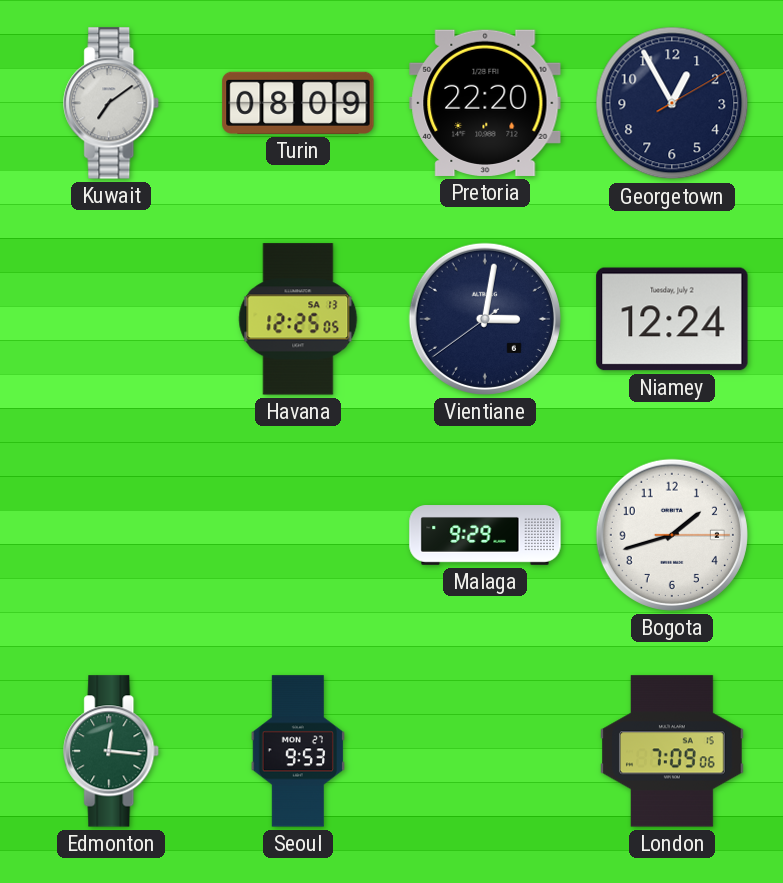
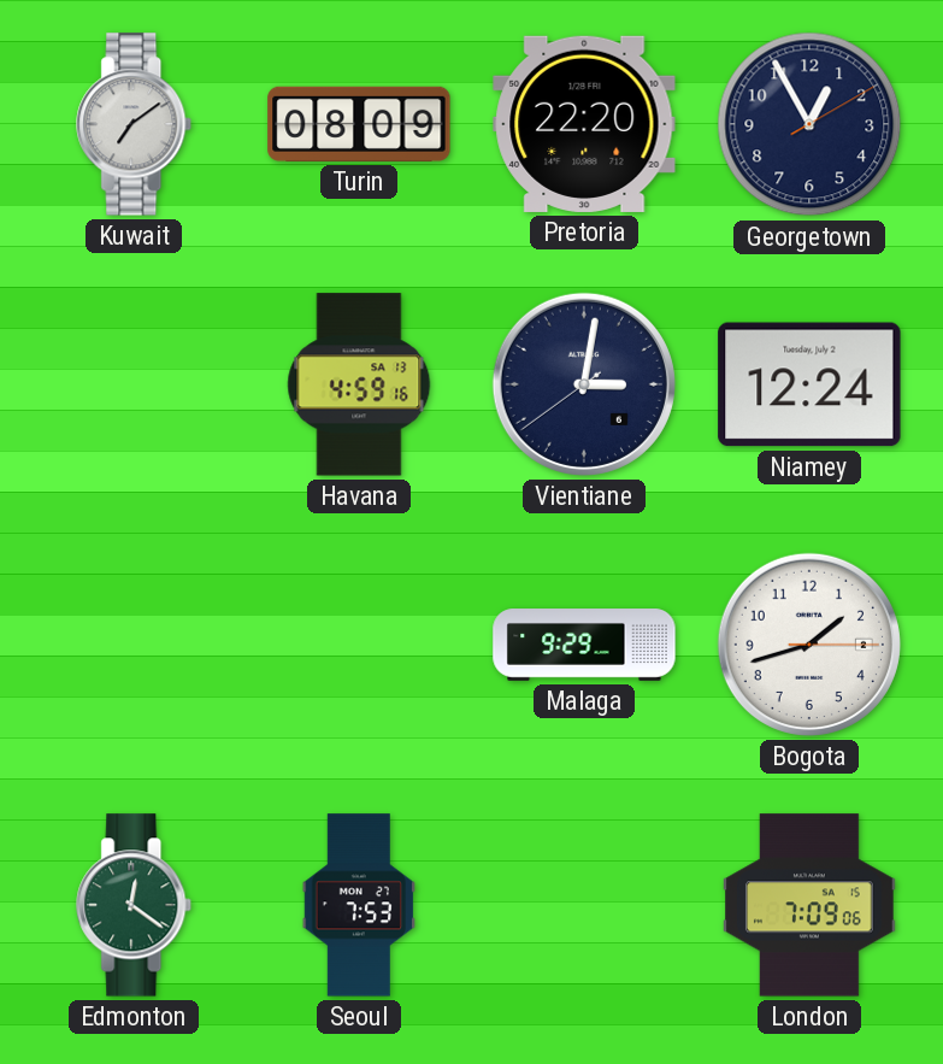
Havana: 12:25 -> 4:59
Edmonton: 12:16 -> 12:21
Seoul: 9:53 -> 7:53
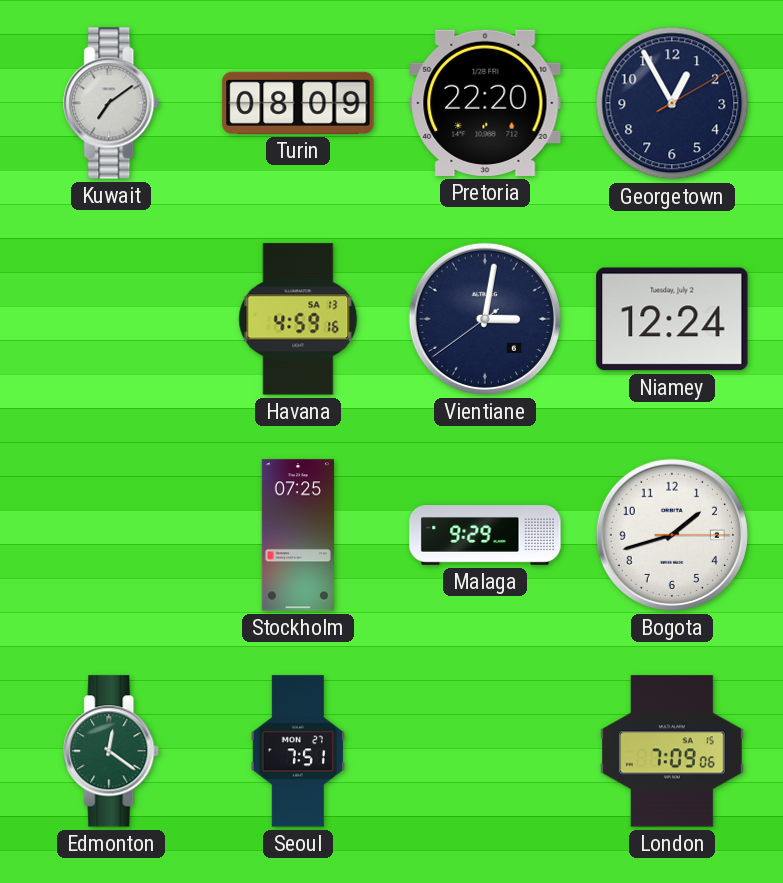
Stockholm: none -> 07:25
Seoul: 7:53 -> 7:51
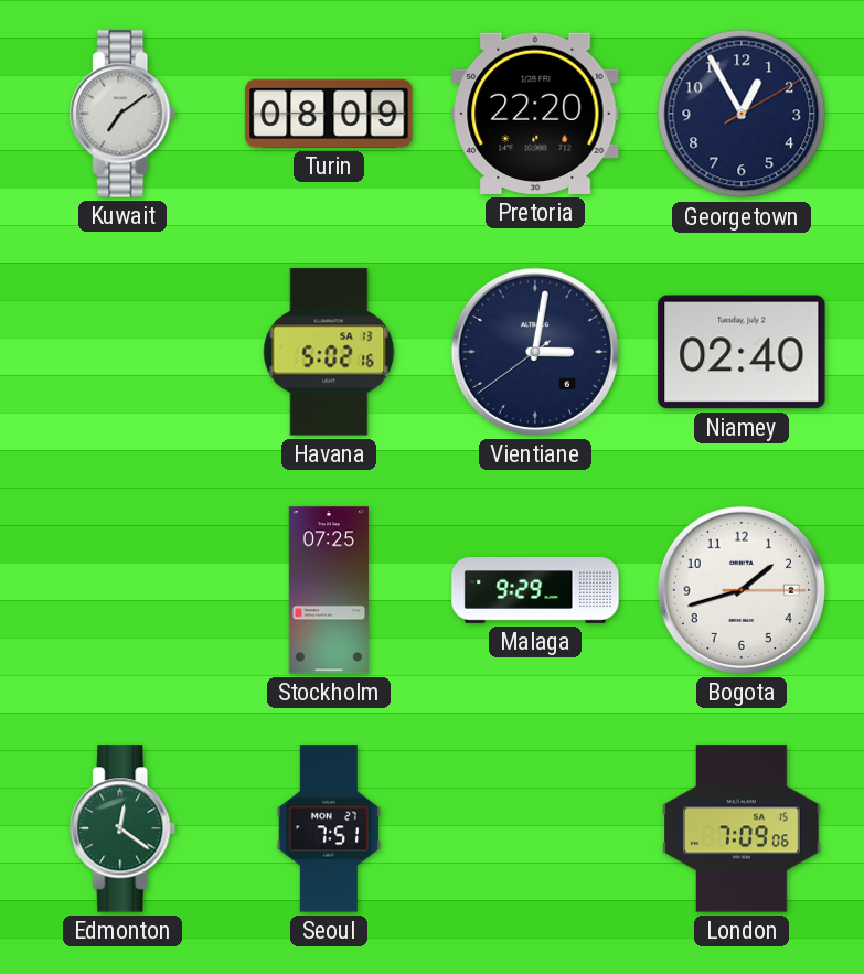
Havana: 4:59 -> 5:02
Niamey: 12:24 -> 02:40
